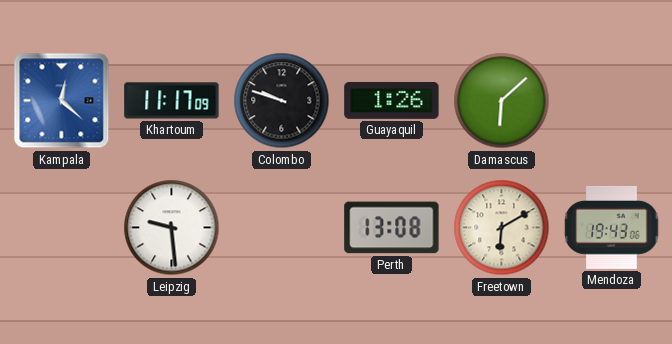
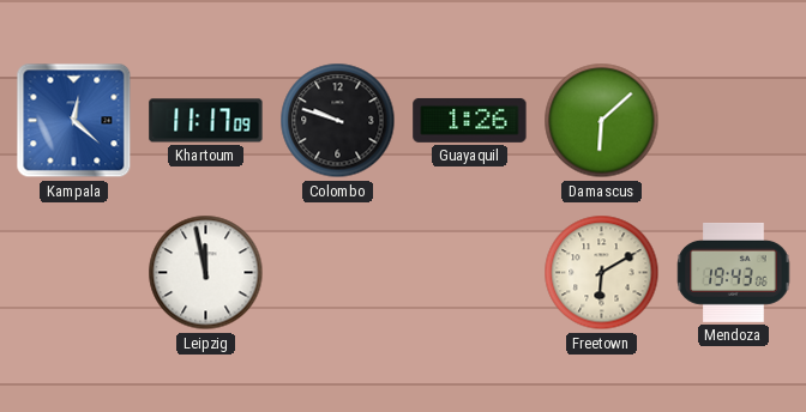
Leipzig: 9:29 -> 11:58
Perth: 13:08 -> none
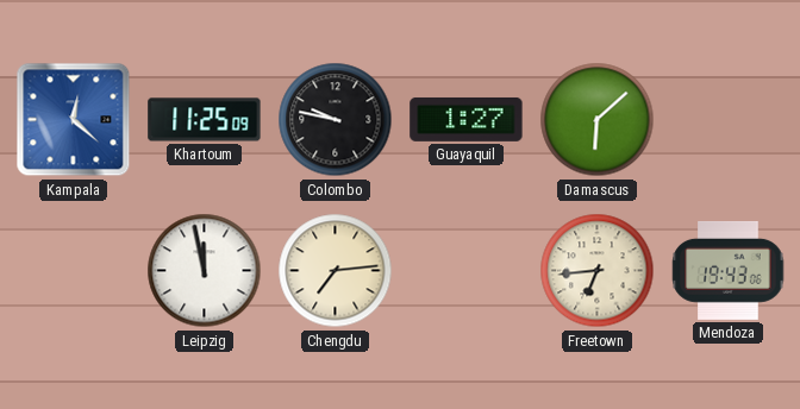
Khartoum: 11:17 -> 11:25
Colombo: 9:48 -> 9:47
Guayaquil: 1:26 -> 1:27
Chengdu: none -> 7:14
Freetown: 6:10 -> 6:44
